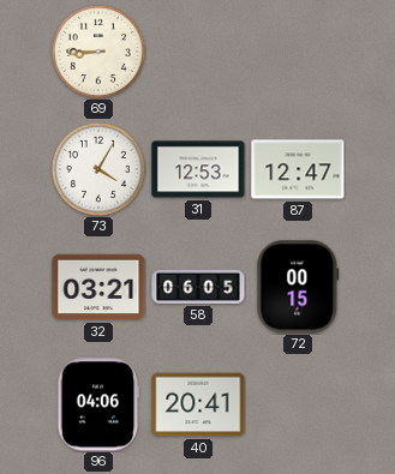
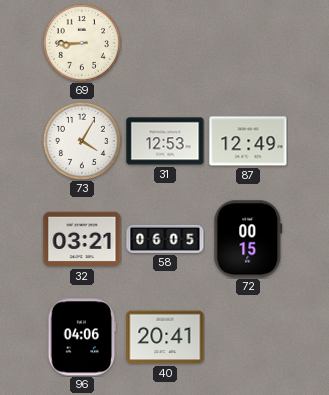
87: 12:47 -> 12:49
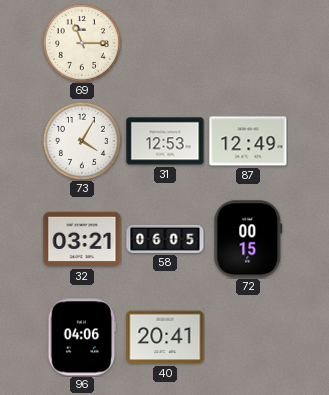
69: 8:45 -> 11:15
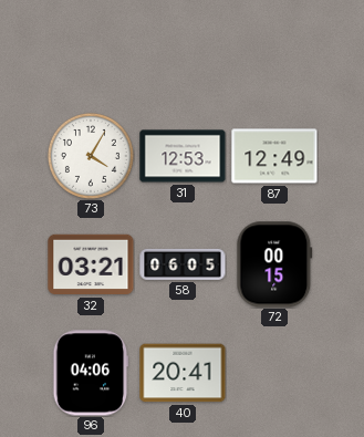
69: 11:15 -> none
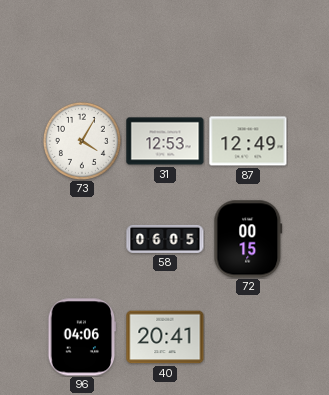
32: 03:21 -> none
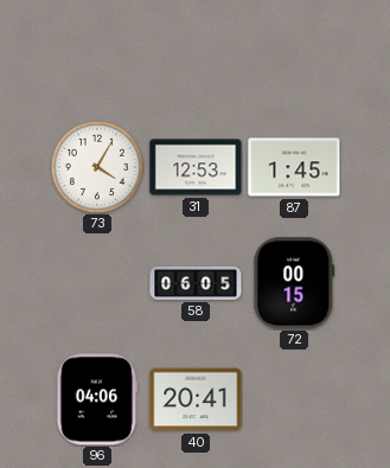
87: 12:49 -> 1:45
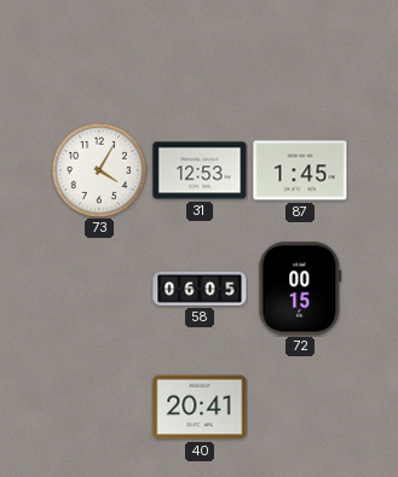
96: 04:06 -> none
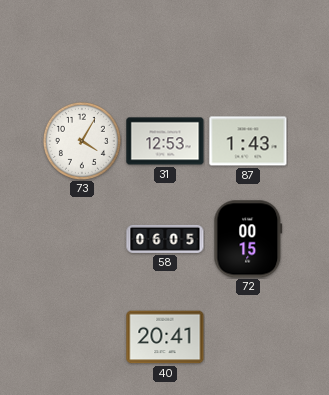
87: 1:45 -> 1:43
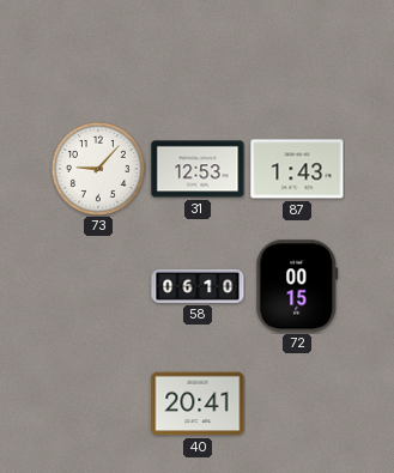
73: 4:05 -> 9:07
58: 06:05 -> 06:10
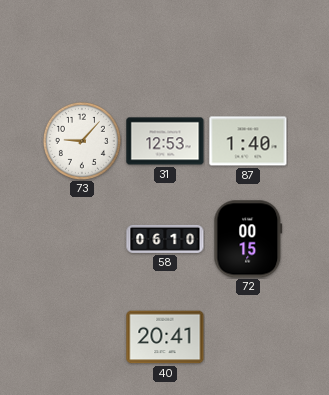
87: 1:43 -> 1:40
